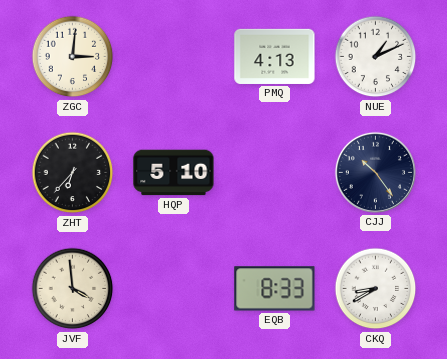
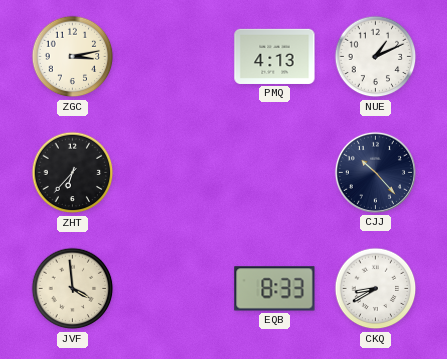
ZGC: 3:01 -> 3:13
HQP: 5:10 -> none
CJJ: 10:24 -> 10:23
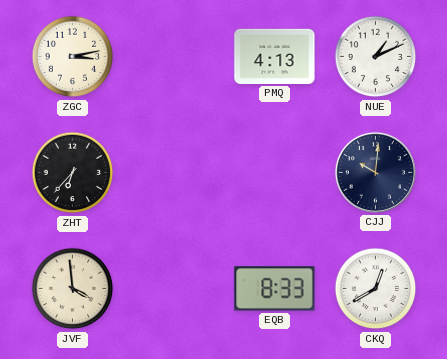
CJJ: 10:23 -> 10:01
CKQ: 8:40 -> 12:40
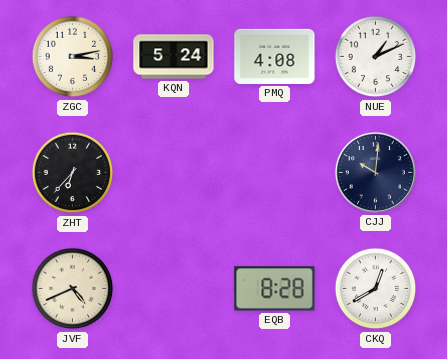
KQN: none -> 5:24
PMQ: 4:13 -> 4:08
JVF: 3:59 -> 4:41
EQB: 8:33 -> 8:28
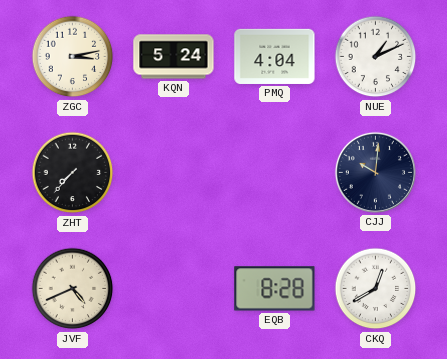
PMQ: 4:08 -> 4:04
ZHT: 6:37 -> 7:37
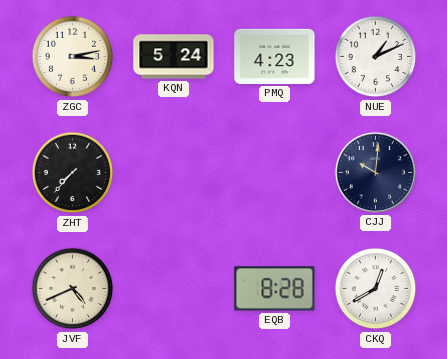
PMQ: 4:04 -> 4:23
